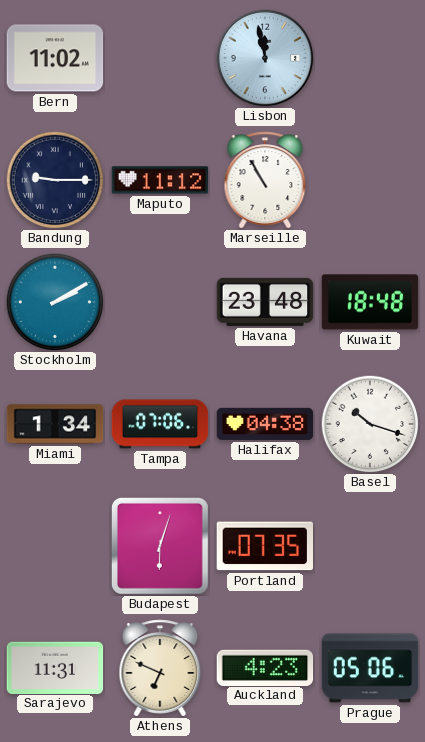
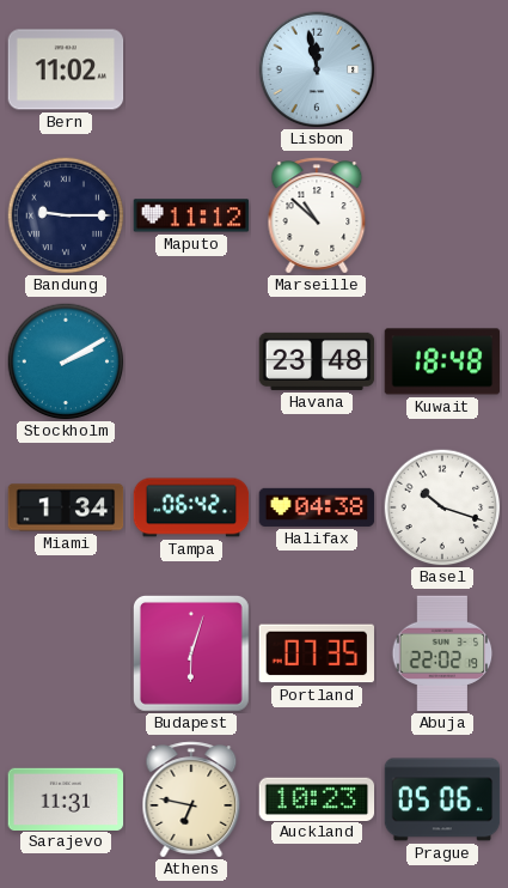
Marseille: 10:55 -> 10:52
Tampa: 07:06 -> 06:42
Abuja: none -> 22:02
Athens: 6:49 -> 6:47
Auckland: 4:23 -> 10:23
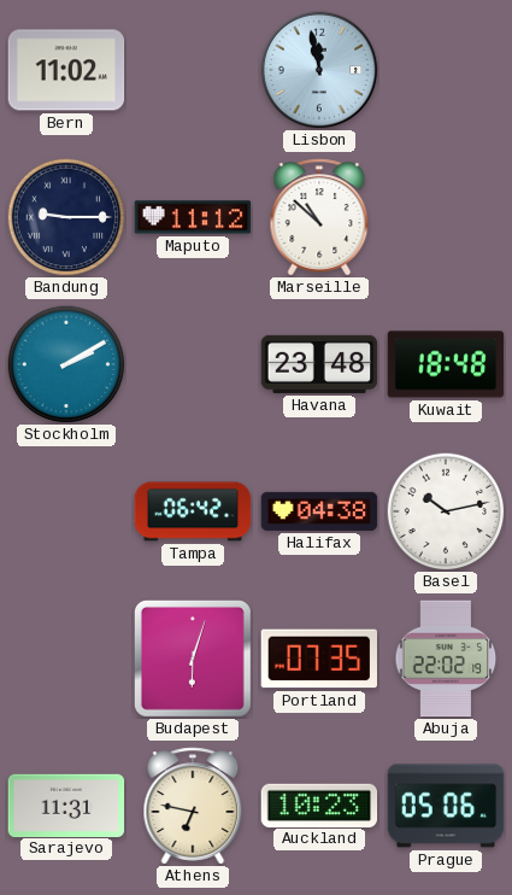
Miami: 1:34 -> none
Basel: 10:18 -> 10:13
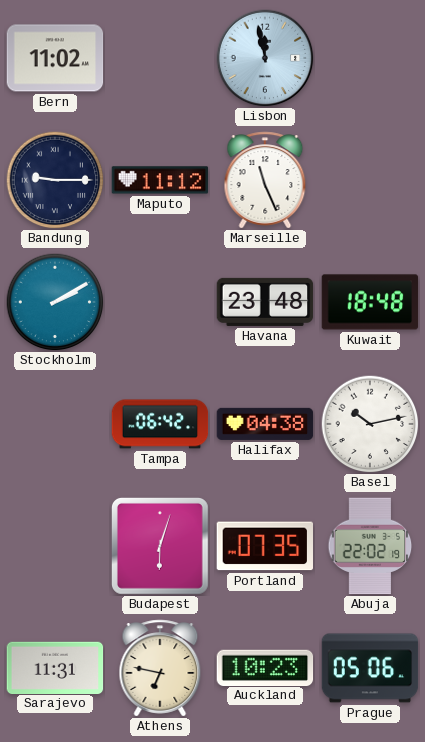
Marseille: 10:52 -> 11:26
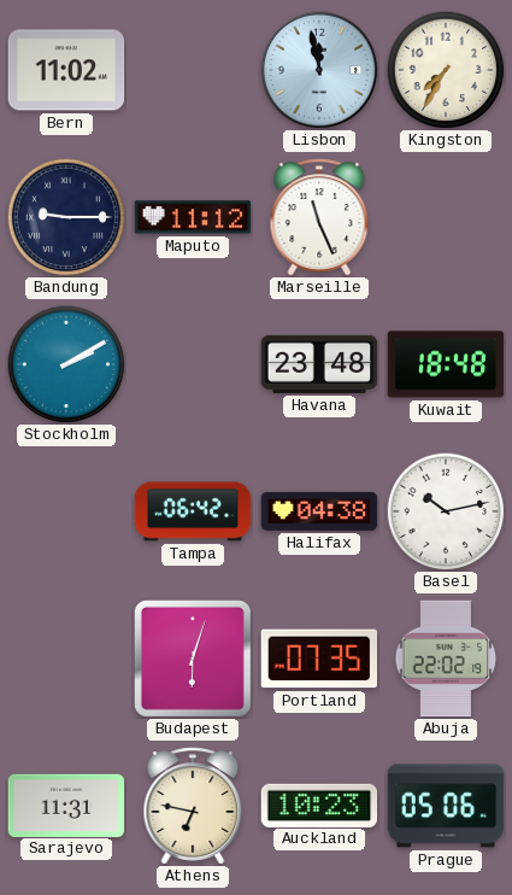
Kingston: none -> 7:35
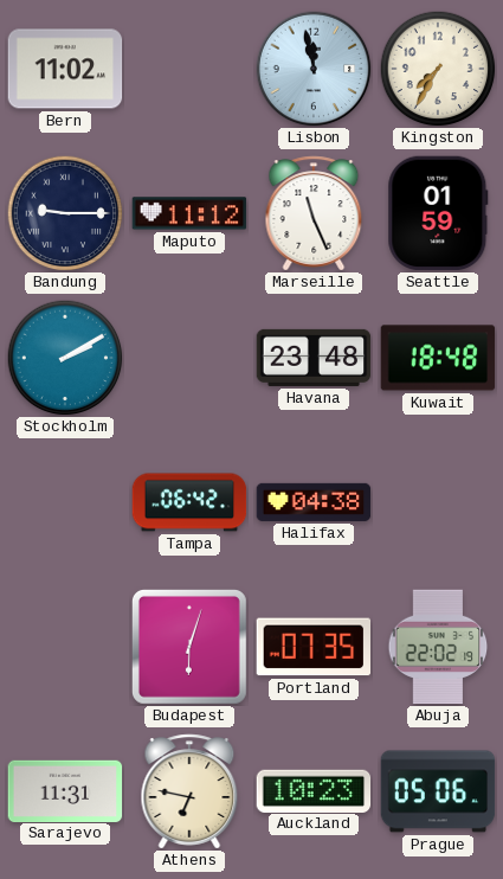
Seattle: none -> 01:59
Basel: 10:13 -> none
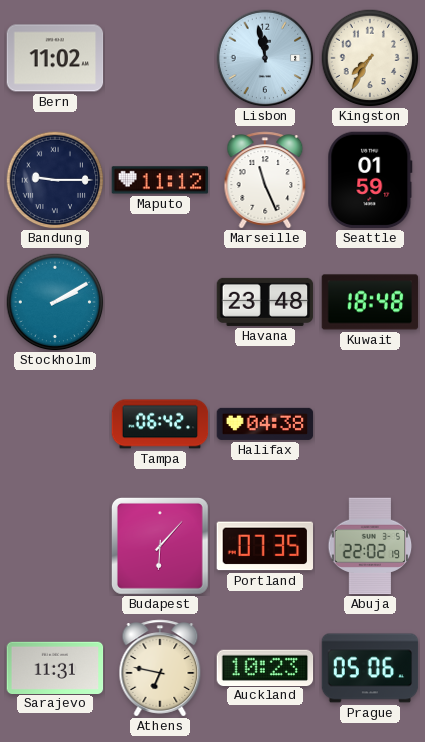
Budapest: 6:03 -> 6:07
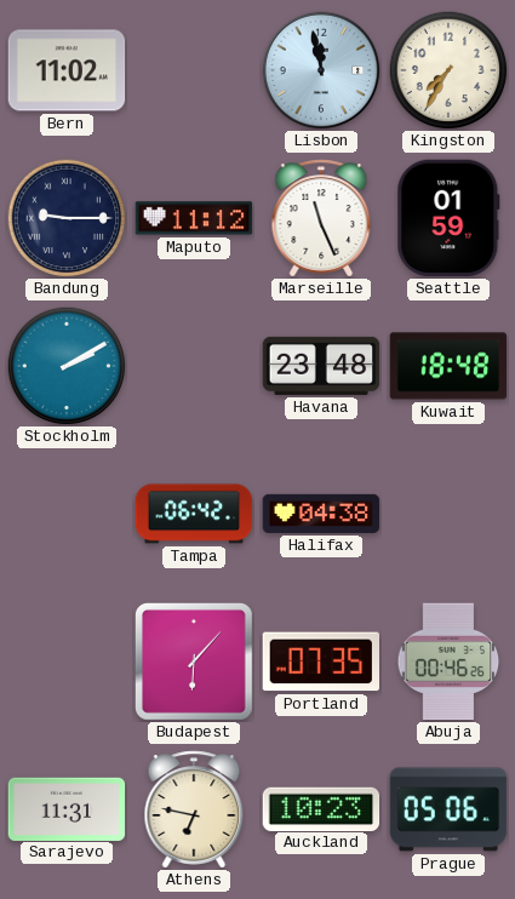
Abuja: 22:02 -> 00:46
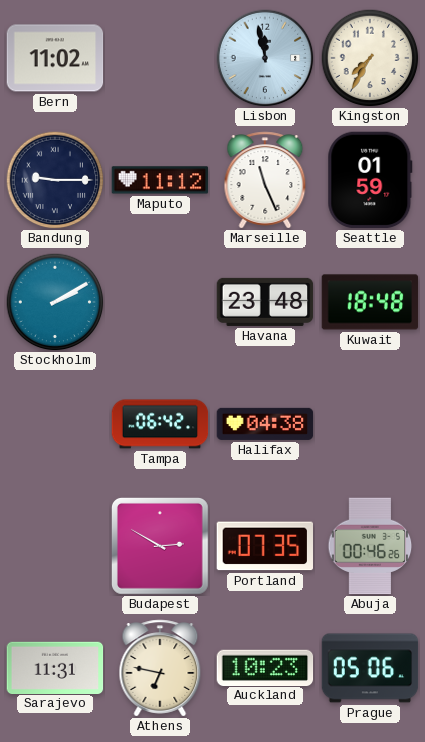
Budapest: 6:07 -> 2:50
